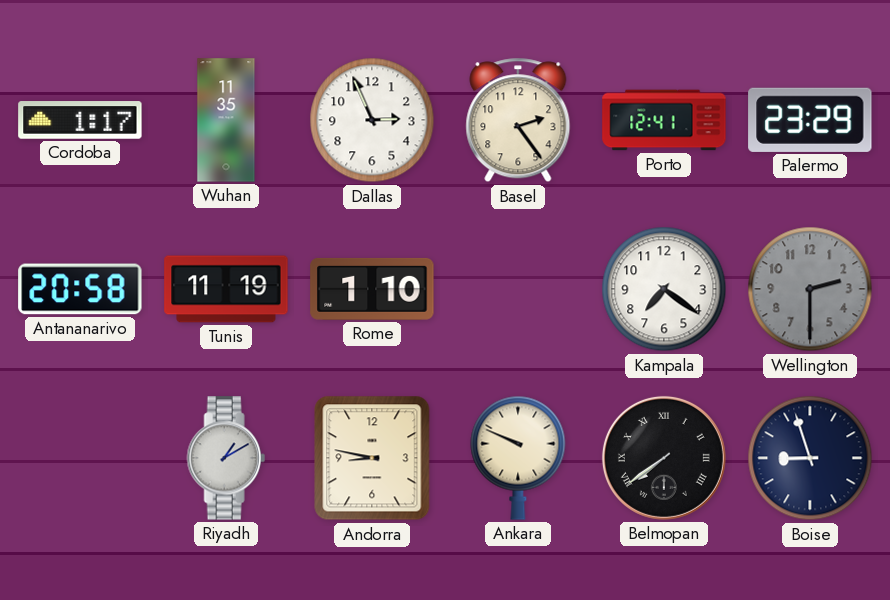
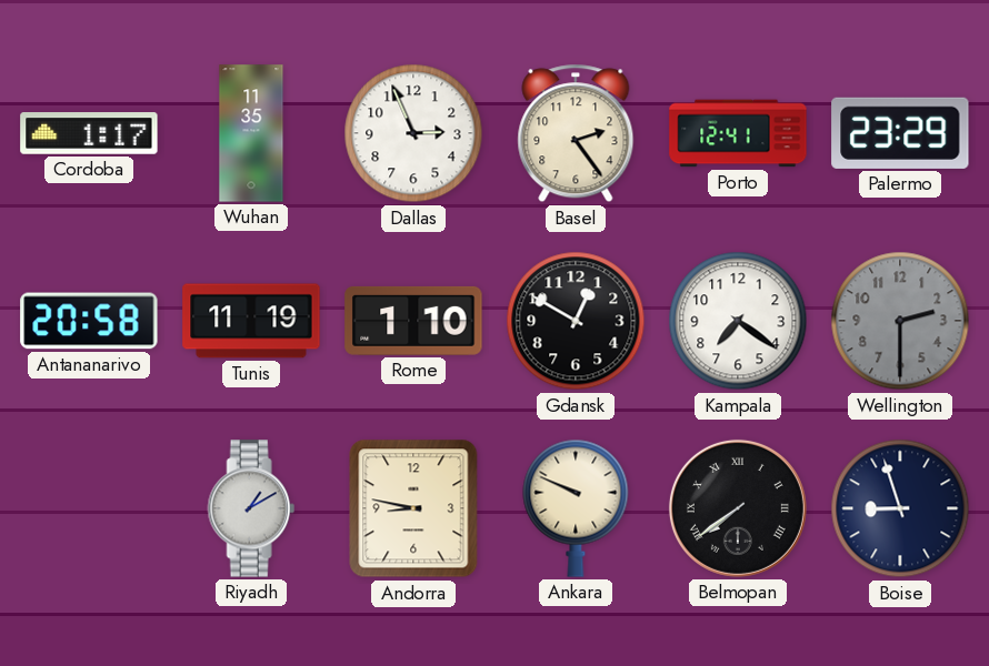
Gdansk: none -> 12:50
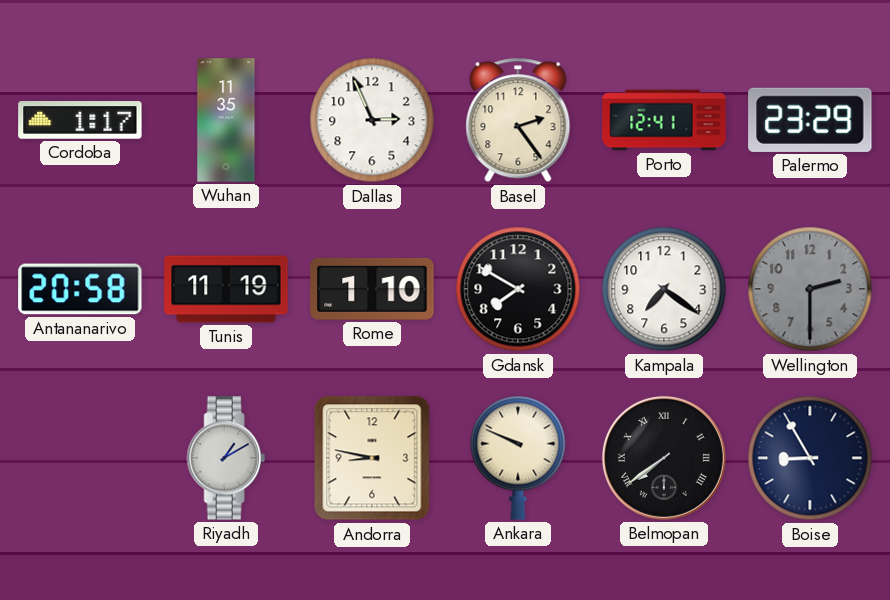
Gdansk: 12:50 -> 7:50
Boise: 8:57 -> 8:55
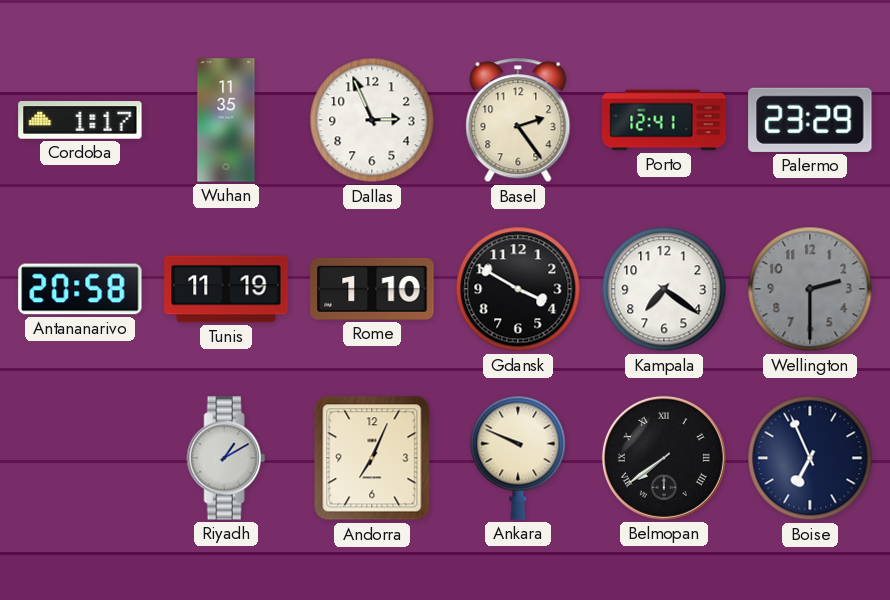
Gdansk: 7:50 -> 3:50
Andorra: 8:47 -> 7:04
Boise: 8:55 -> 6:56
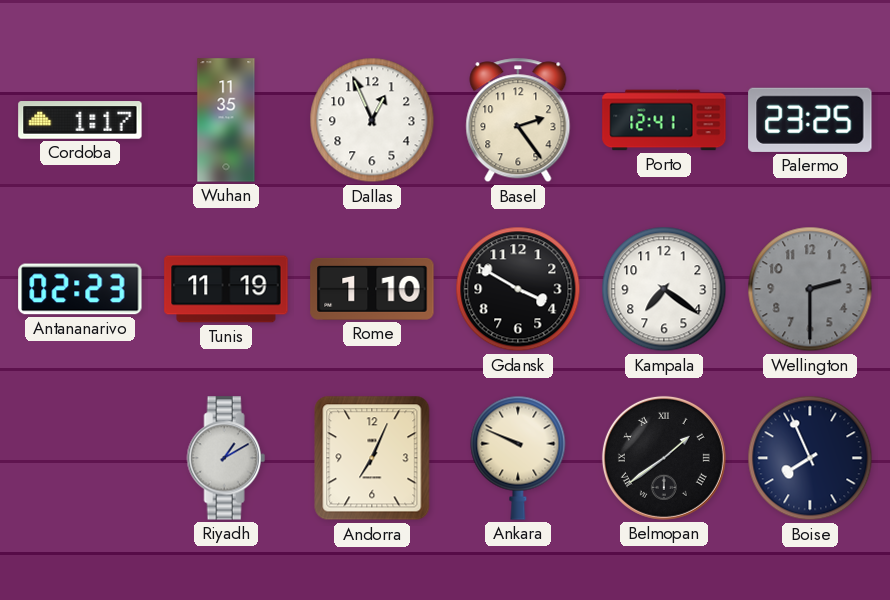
Dallas: 2:56 -> 12:56
Palermo: 23:29 -> 23:25
Antananarivo: 20:58 -> 02:23
Belmopan: 7:39 -> 1:39
Boise: 6:56 -> 7:56
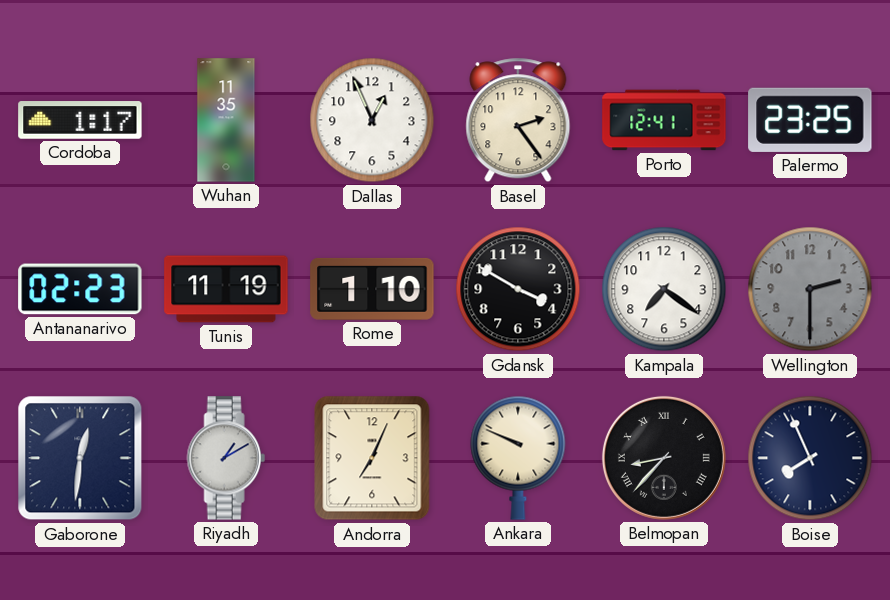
Gaborone: none -> 12:31
Belmopan: 1:39 -> 8:37
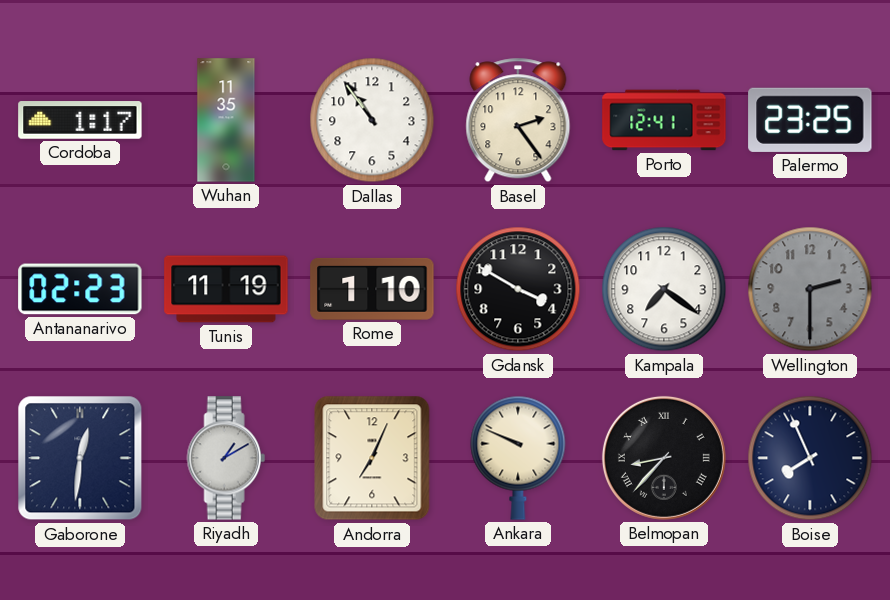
Dallas: 12:56 -> 10:54
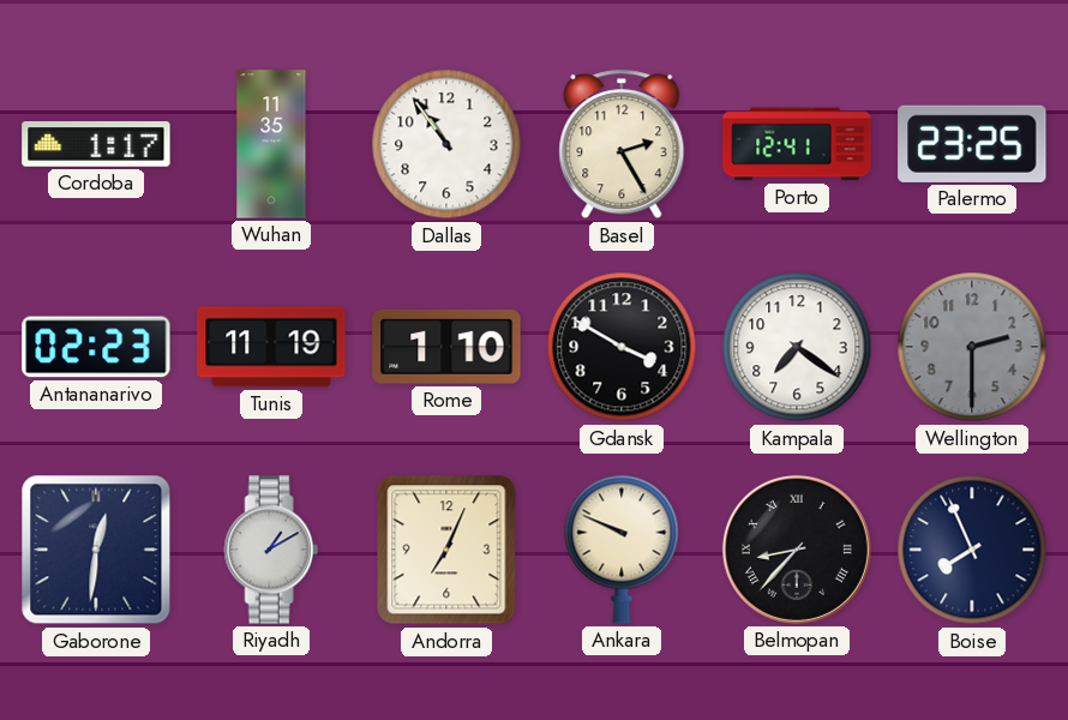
Basel: 2:24 -> 2:25
